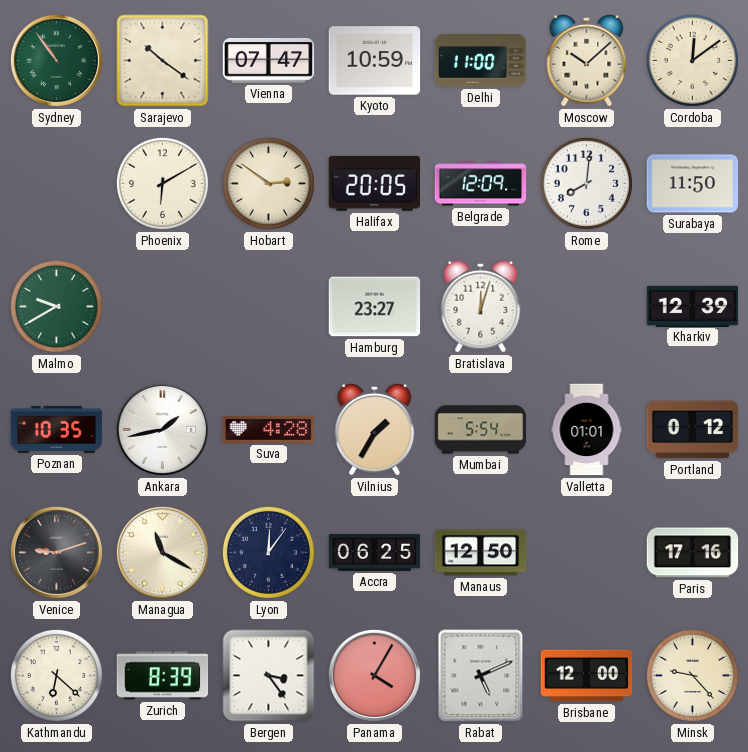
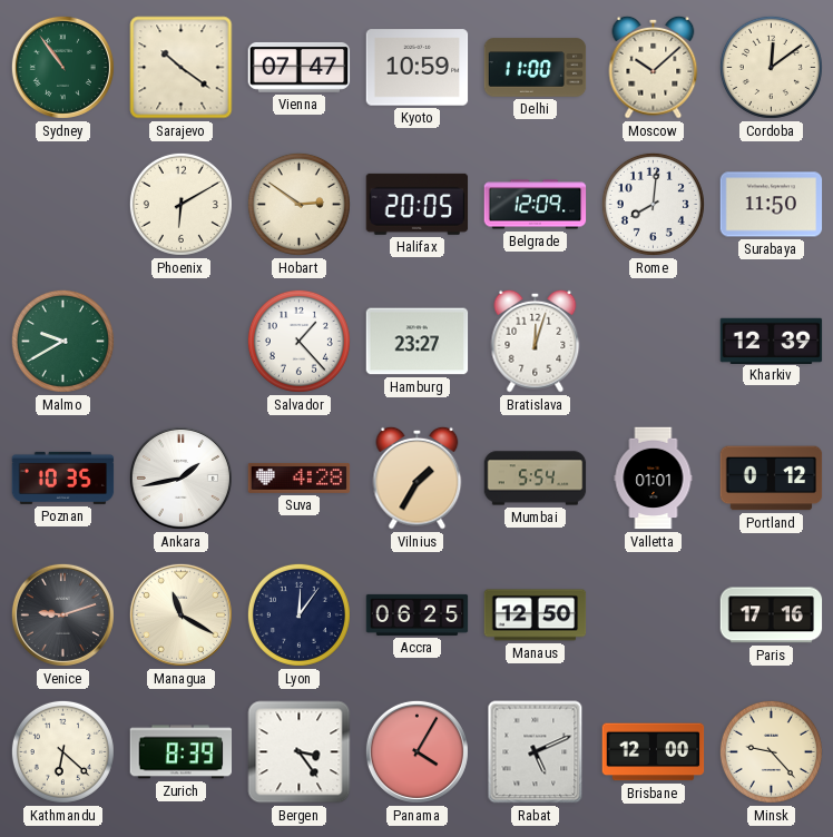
Salvador: none -> 1:23
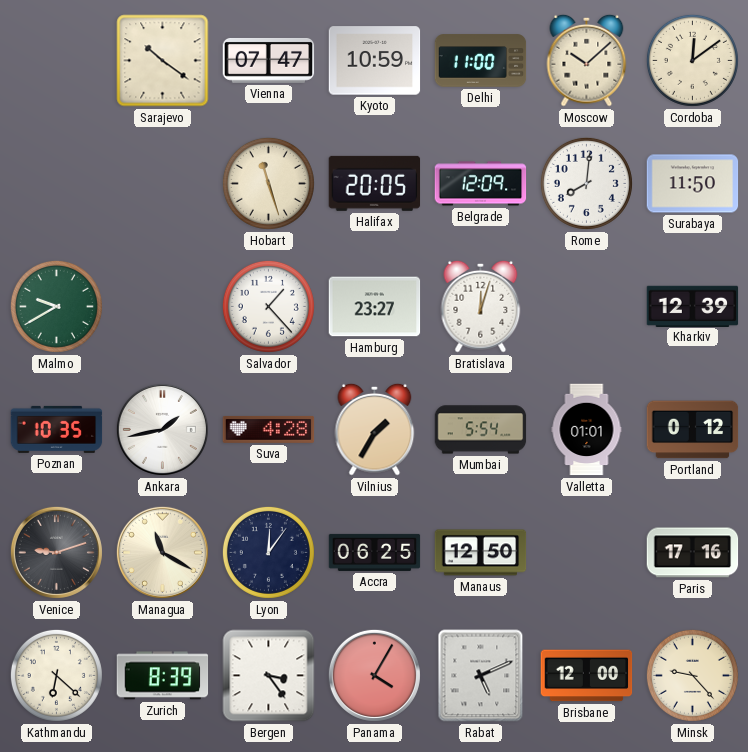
Sydney: 10:54 -> none
Phoenix: 6:10 -> none
Hobart: 2:51 -> 11:27
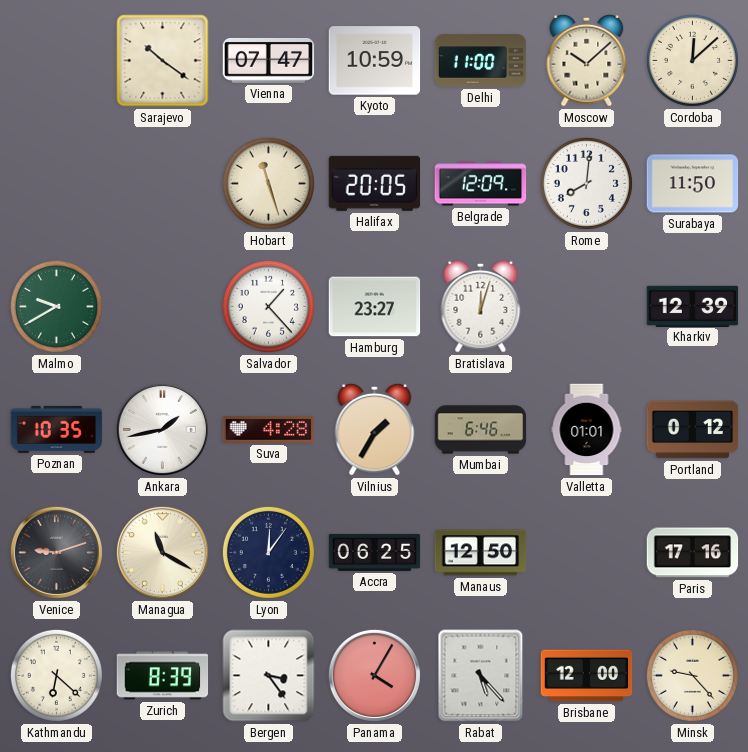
Cordoba: 12:09 -> 12:08
Mumbai: 5:54 -> 6:46
Rabat: 5:11 -> 5:23
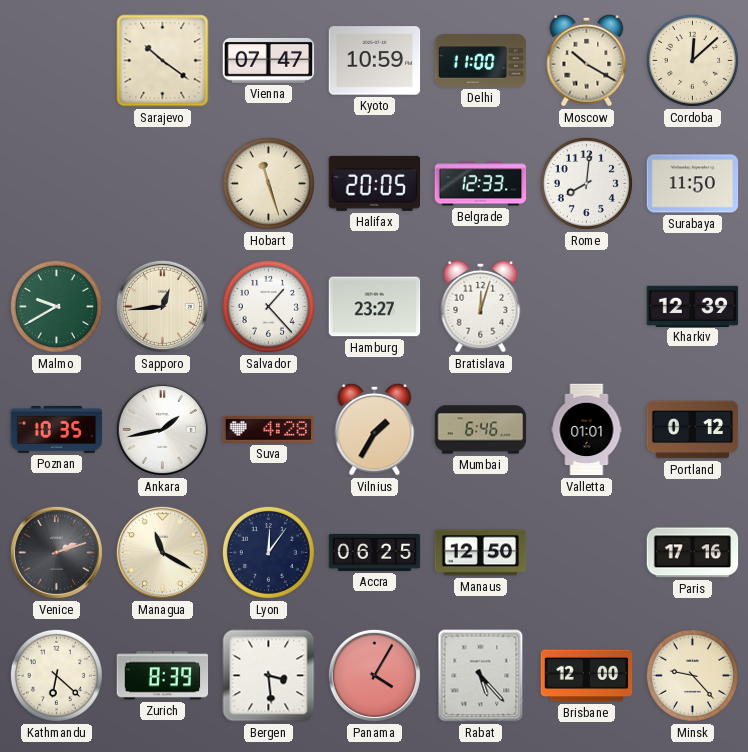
Moscow: 10:08 -> 10:20
Belgrade: 12:09 -> 12:33
Sapporo: none -> 12:44
Venice: 9:12 -> 2:12
Bergen: 3:24 -> 3:29
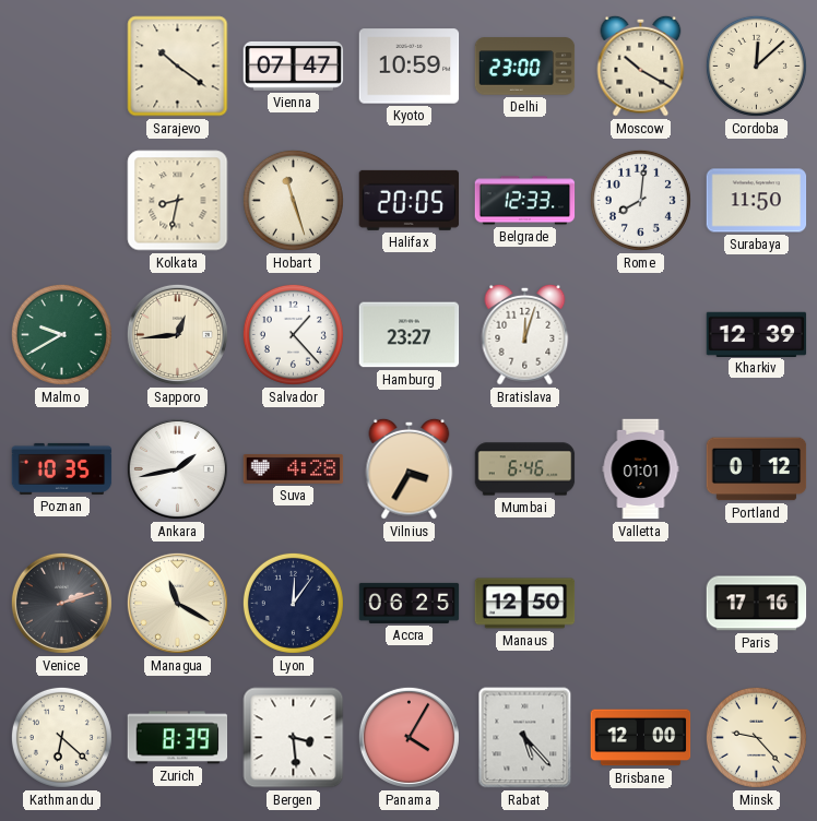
Delhi: 11:00 -> 23:00
Kolkata: none -> 8:32
Vilnius: 1:35 -> 3:35
